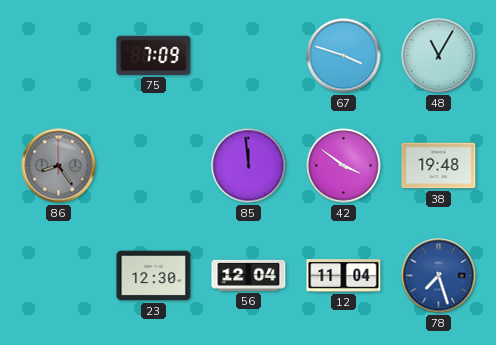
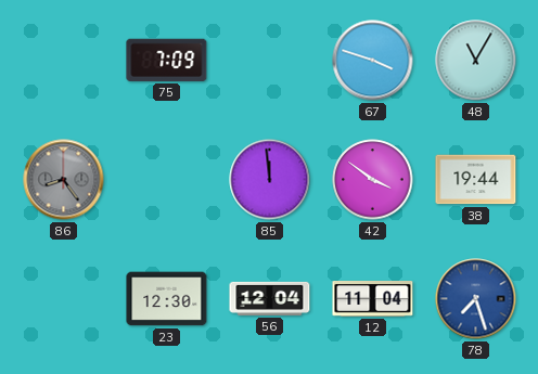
38: 19:48 -> 19:44
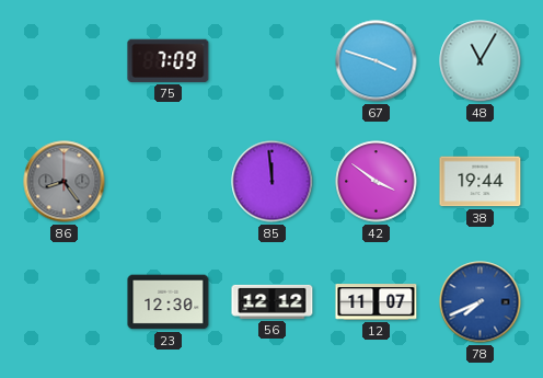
56: 12:04 -> 12:12
12: 11:04 -> 11:07
78: 7:27 -> 7:41
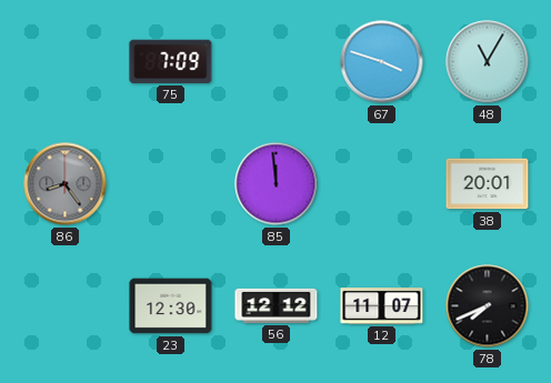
42: 3:51 -> none
38: 19:44 -> 20:01
78 dial: blue -> black
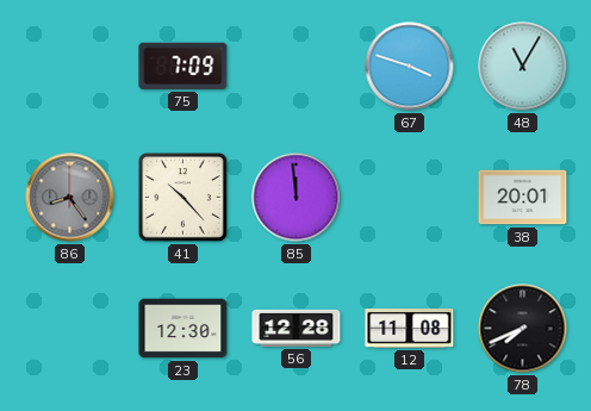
41: none -> 10:23
56: 12:12 -> 12:28
12: 11:07 -> 11:08
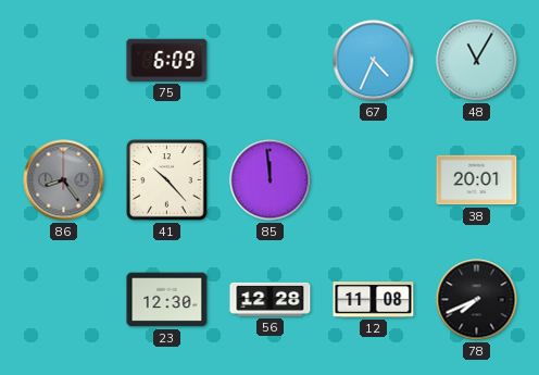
75: 7:09 -> 6:09
67: 3:48 -> 4:34
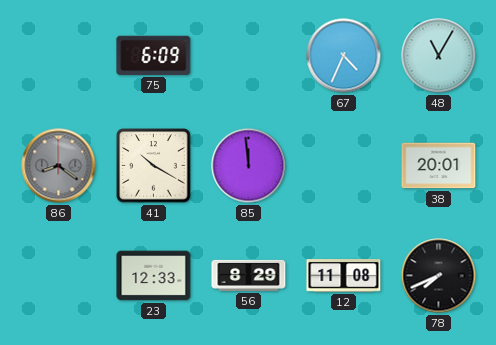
86: 8:24 -> 8:21
41: 10:23 -> 10:20
23: 12:30 -> 12:33
56: 12:28 -> 8:29
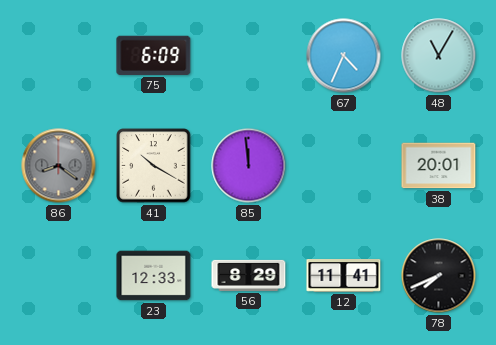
12: 11:08 -> 11:41
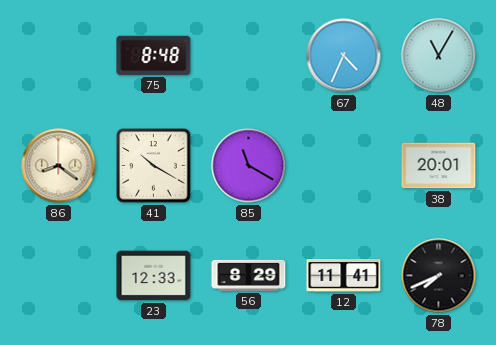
75: 6:09 -> 8:48
86 dial: grey -> cream
85: 11:59 -> 11:20
